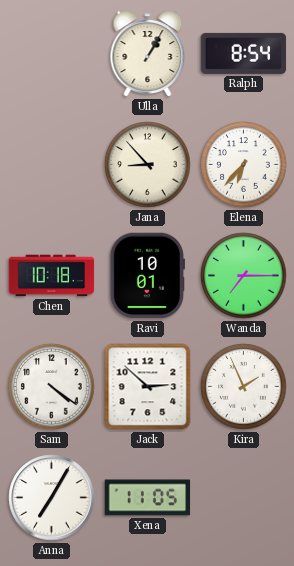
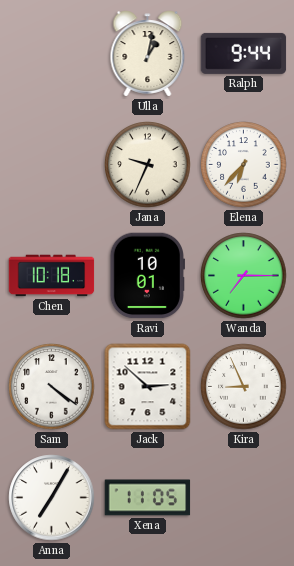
Ulla: 1:05 -> 1:02
Ralph: 8:54 -> 9:44
Jana: 8:53 -> 9:34
Kira: 1:56 -> 8:56
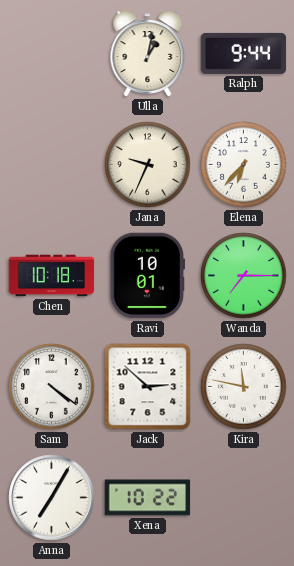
Kira: 8:56 -> 11:47
Xena: 11:05 -> 10:22
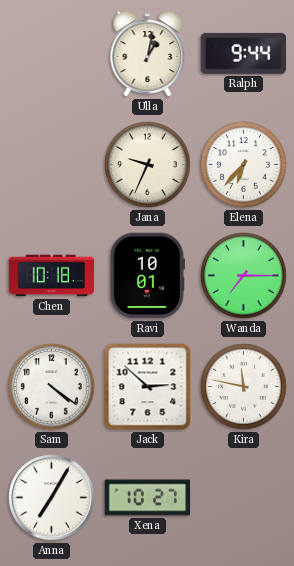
Xena: 10:22 -> 10:27
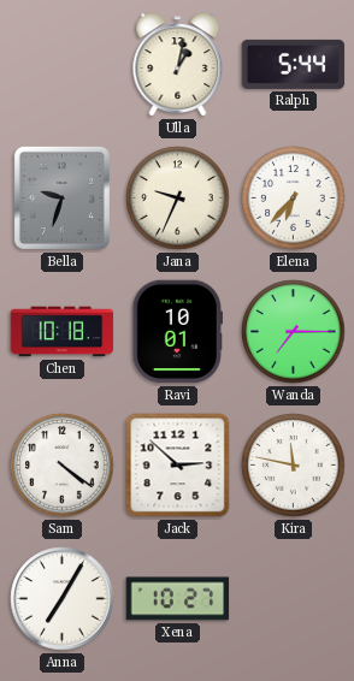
Ralph: 9:44 -> 5:44
Bella: none -> 9:33
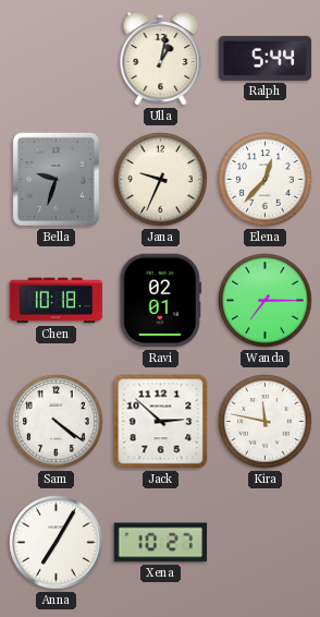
Elena: 6:37 -> 12:37
Ravi: 10:01 -> 02:01
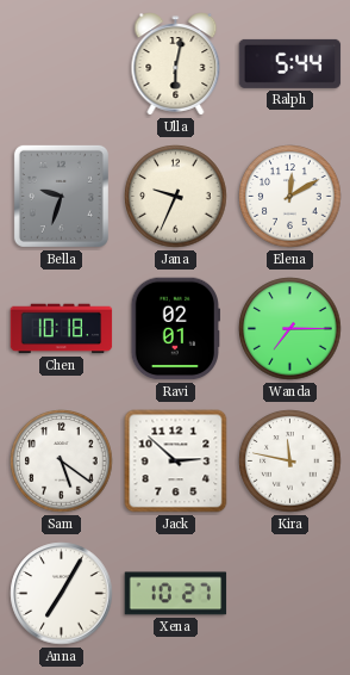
Ulla: 1:02 -> 6:02
Elena: 12:37 -> 12:10
Sam: 4:21 -> 5:21
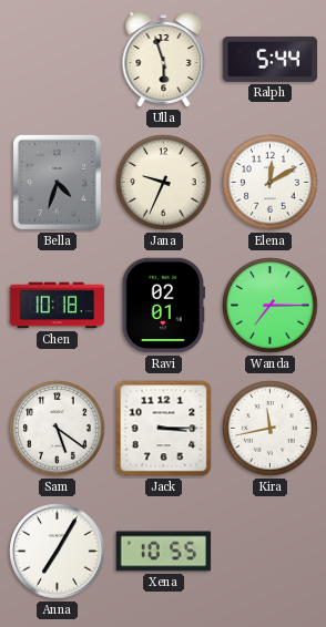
Ulla: 6:02 -> 5:57
Bella: 9:33 -> 4:33
Jack: 2:52 -> 3:15
Kira: 11:47 -> 11:43
Xena: 10:27 -> 10:55
